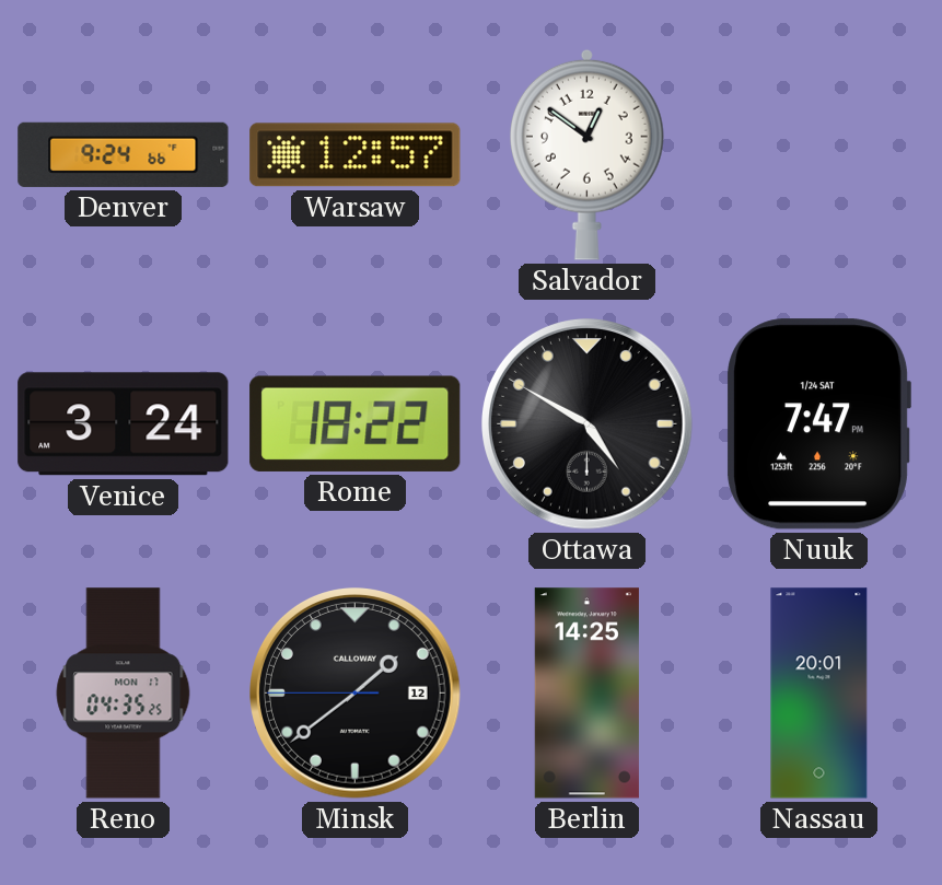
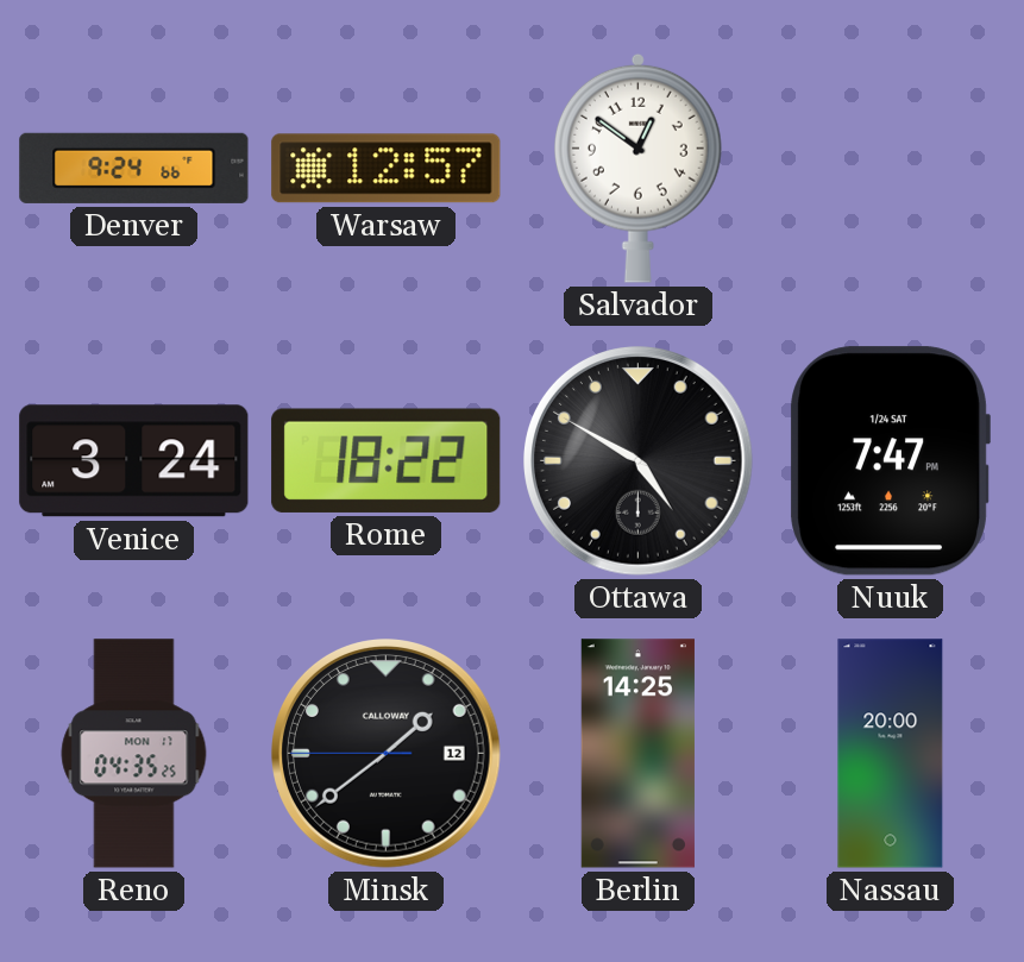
Nassau: 20:01 -> 20:00
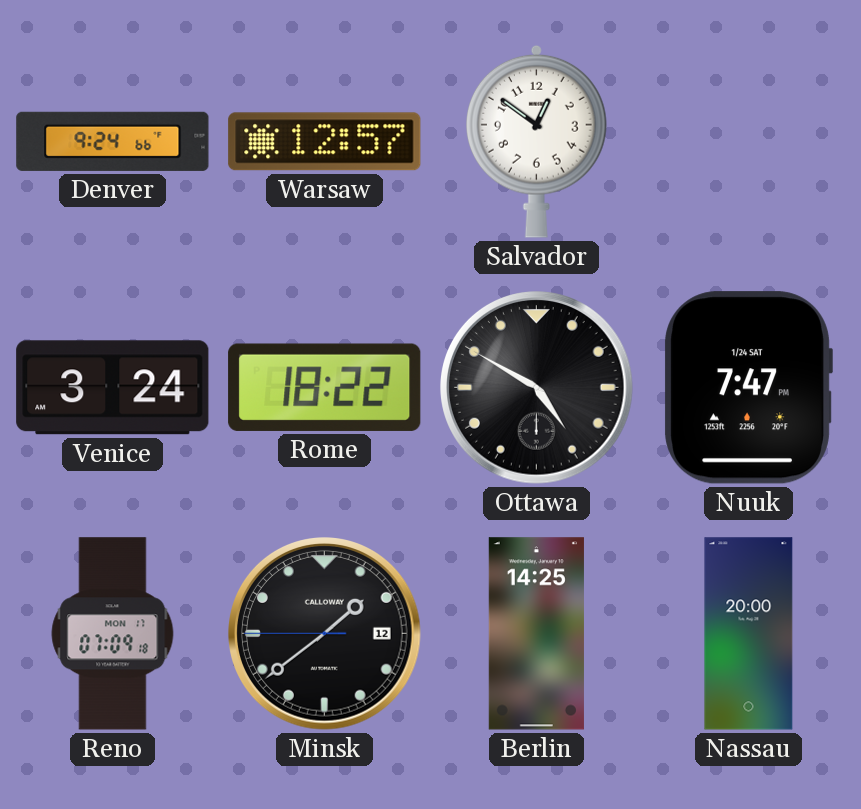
Reno: 04:35 -> 07:09
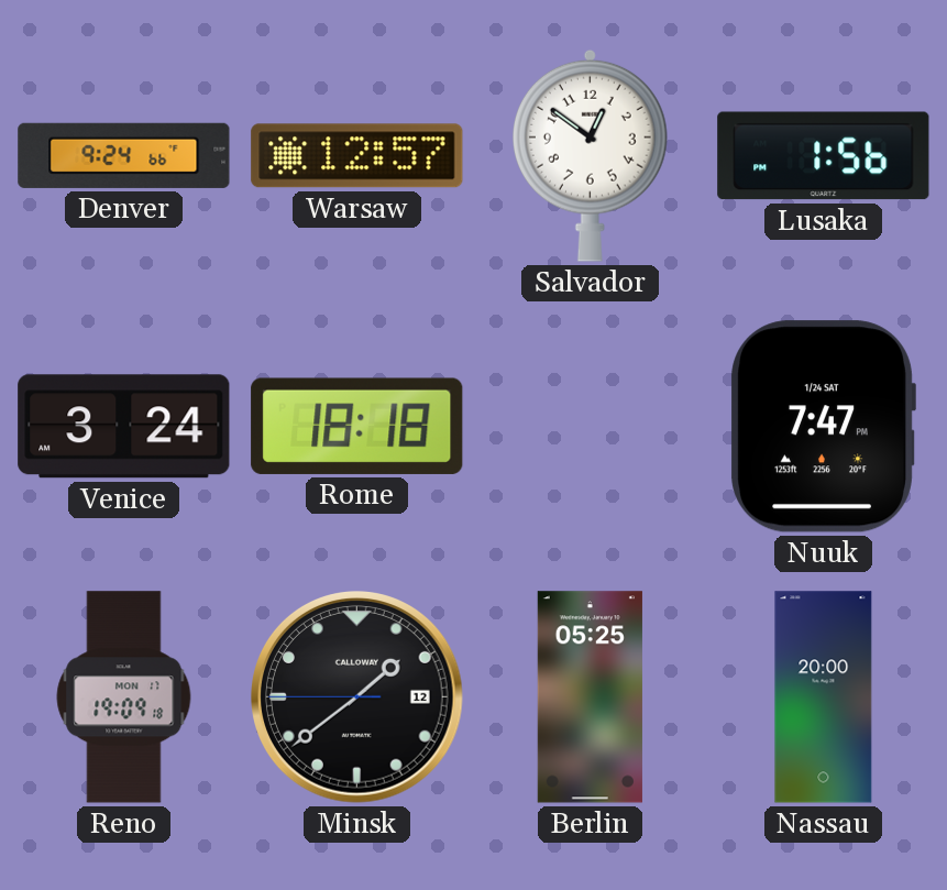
Lusaka: none -> 1:56
Rome: 18:22 -> 18:18
Ottawa: 4:50 -> none
Reno: 07:09 -> 19:09
Berlin: 14:25 -> 05:25
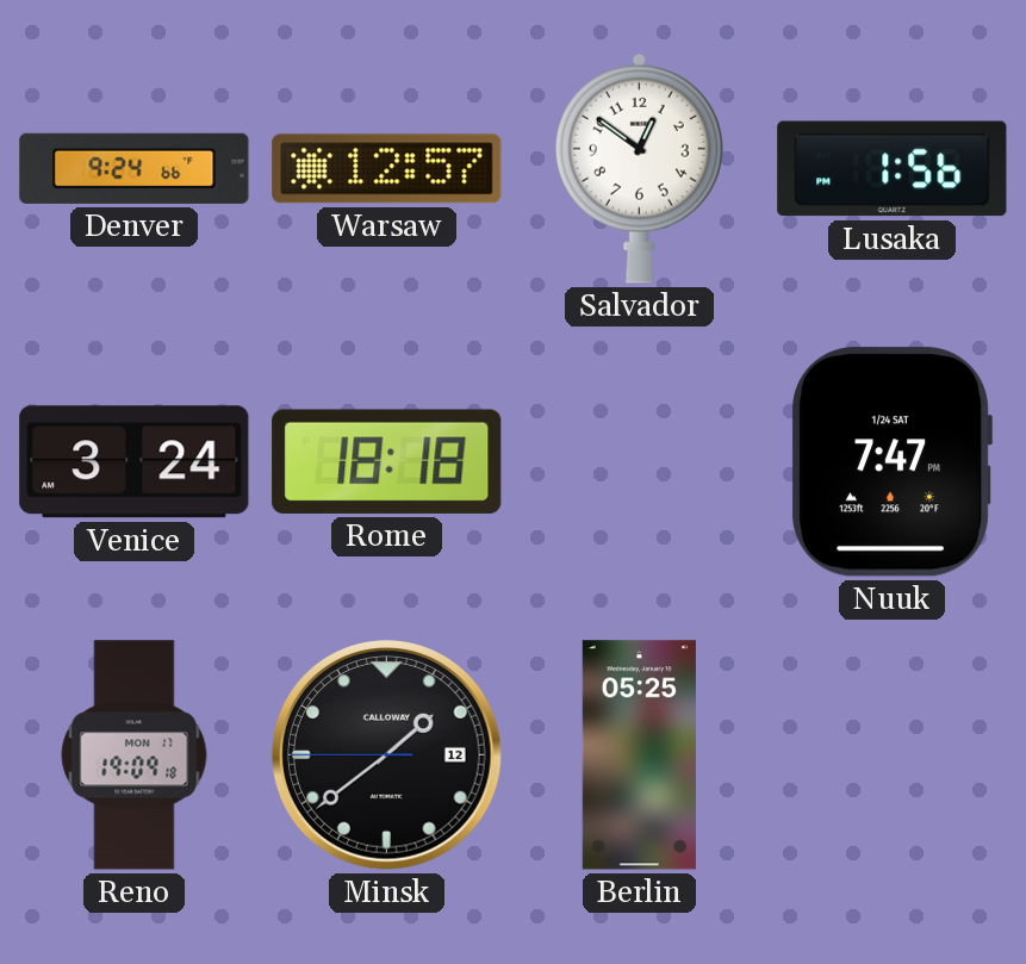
Nassau: 20:00 -> none
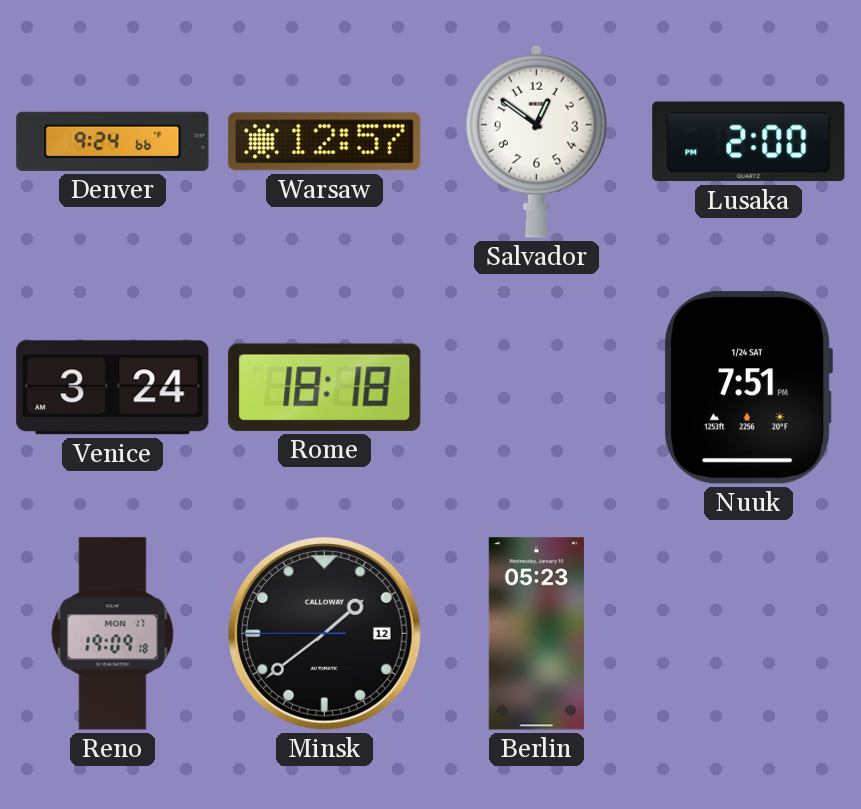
Lusaka: 1:56 -> 2:00
Nuuk: 7:47 -> 7:51
Berlin: 05:25 -> 05:23
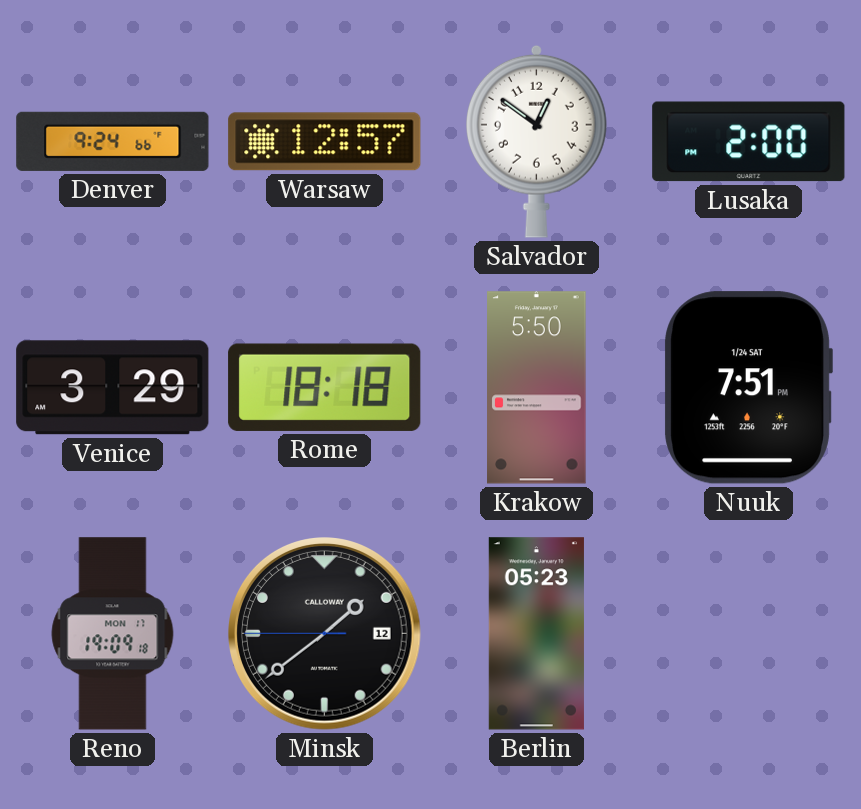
Venice: 3:24 -> 3:29
Krakow: none -> 5:50
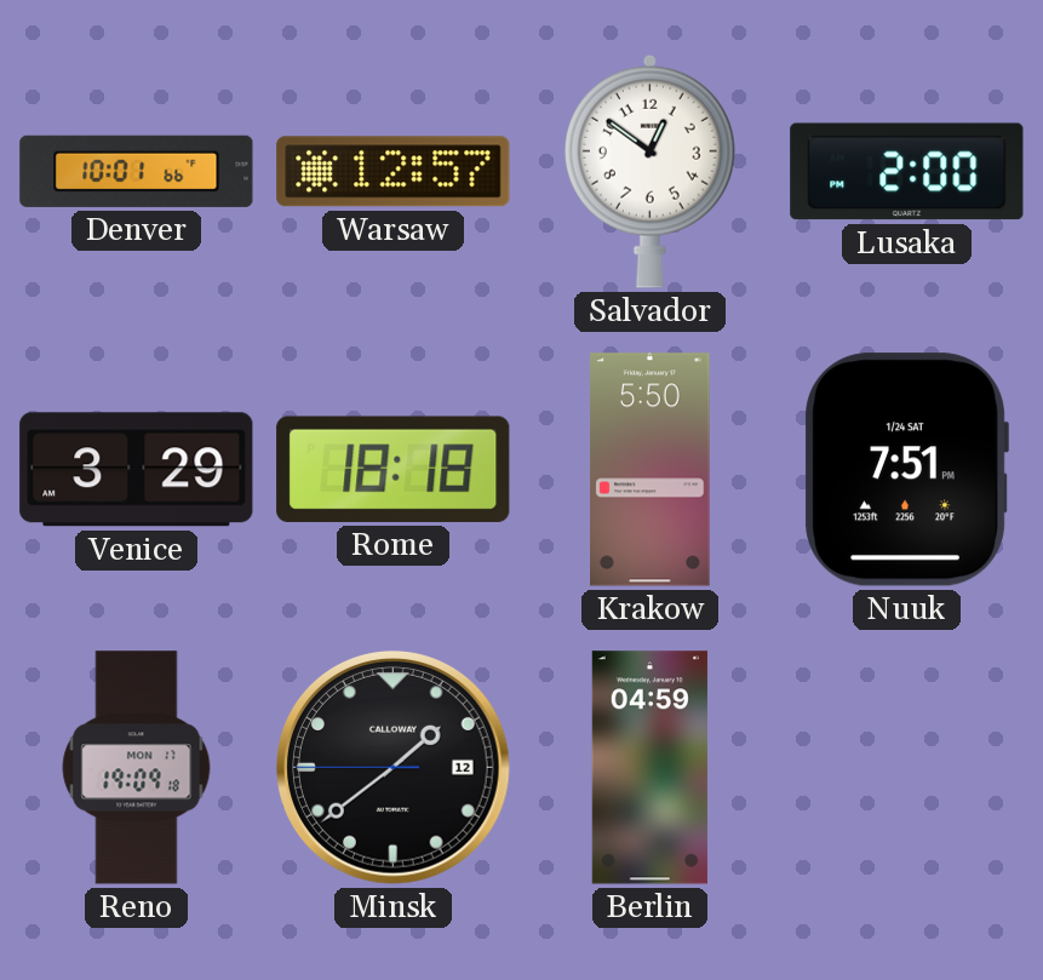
Denver: 9:24 -> 10:01
Berlin: 05:23 -> 04:59
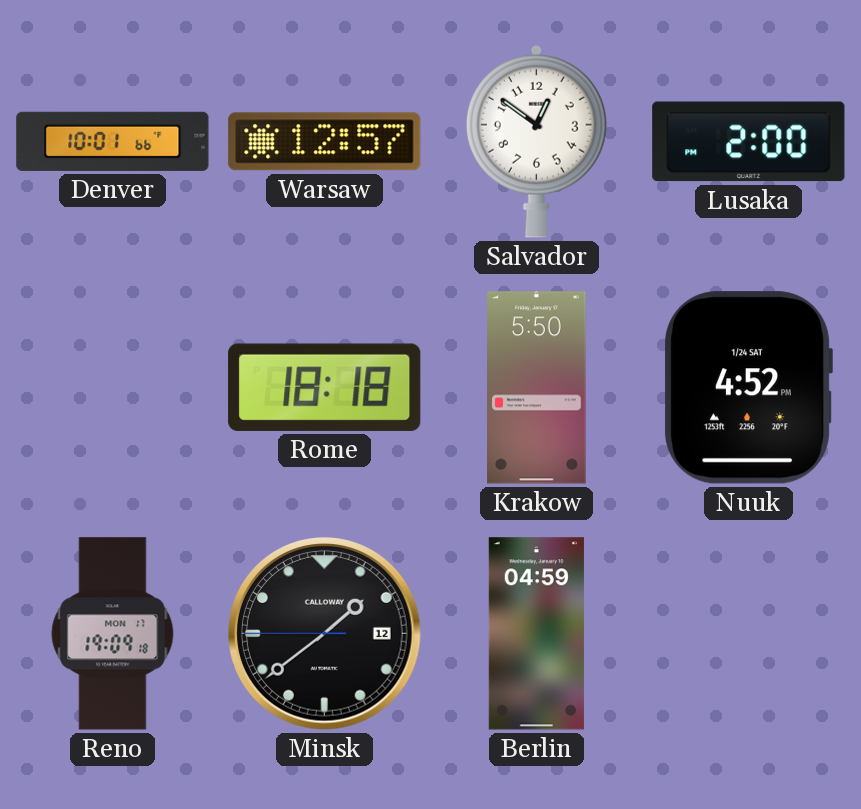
Venice: 3:29 -> none
Nuuk: 7:51 -> 4:52
